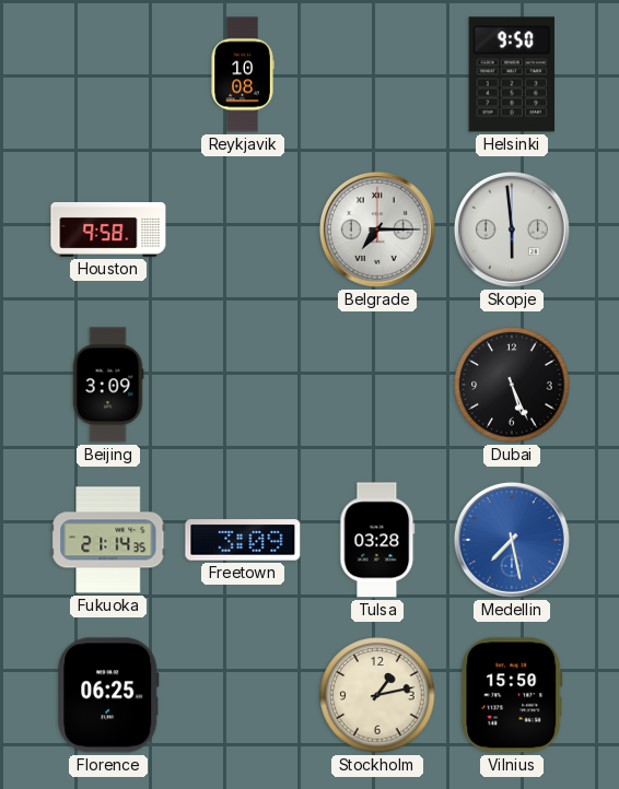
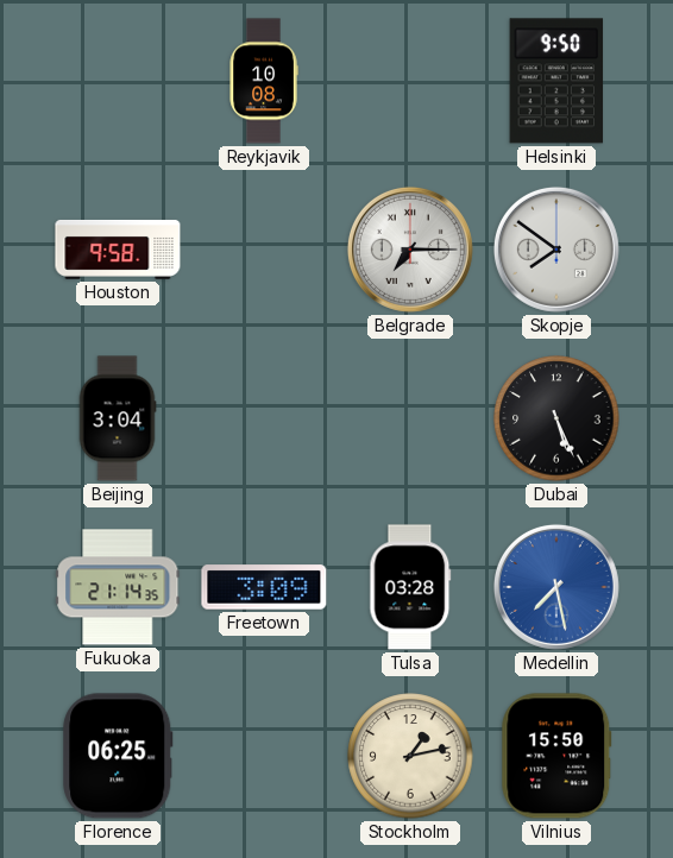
Skopje: 5:59 -> 7:51
Beijing: 3:09 -> 3:04
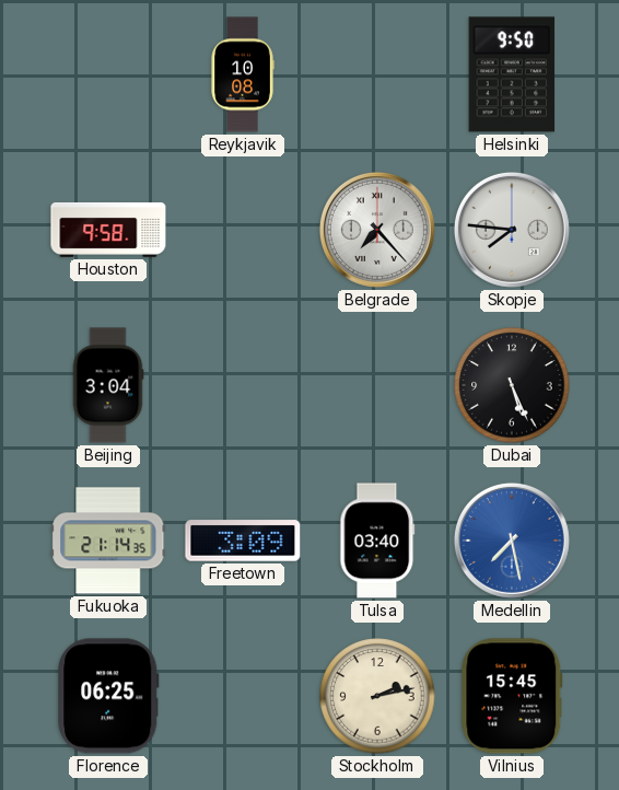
Belgrade: 7:15 -> 7:23
Skopje: 7:51 -> 7:46
Tulsa: 03:28 -> 03:40
Stockholm: 1:13 -> 2:13
Vilnius: 15:50 -> 15:45
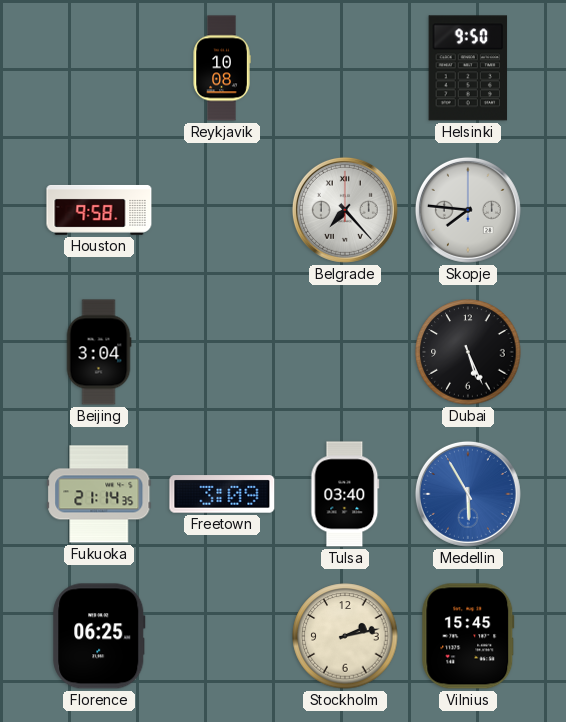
Medellin: 7:28 -> 5:55
